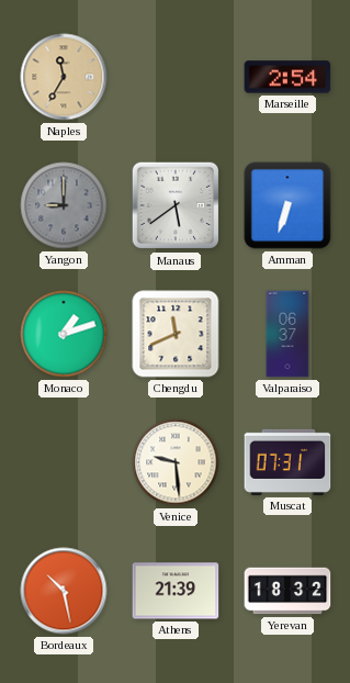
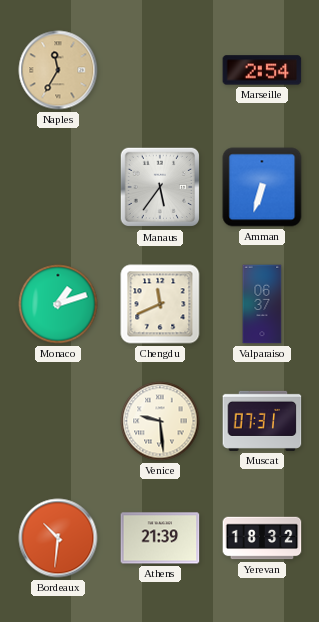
Yangon: 9:00 -> none
Manaus: 5:39 -> 5:36
Bordeaux: 10:28 -> 10:31
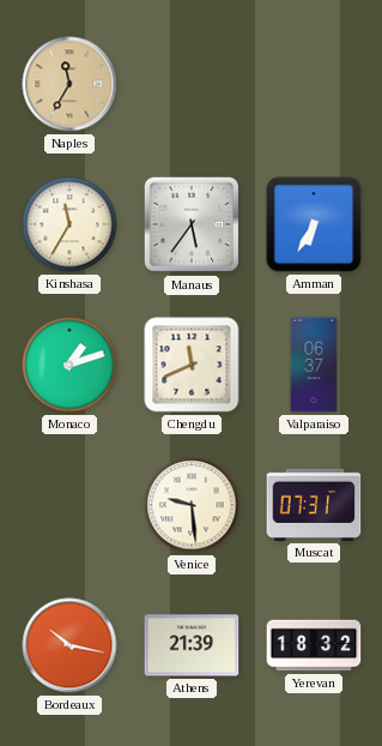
Marseille: 2:54 -> none
Kinshasa: none -> 11:35
Amman: 6:33 -> 6:35
Bordeaux: 10:31 -> 10:17
